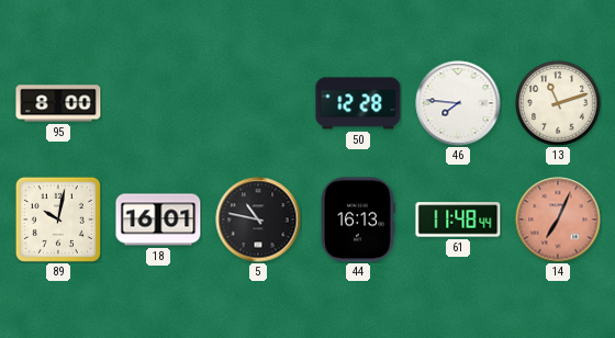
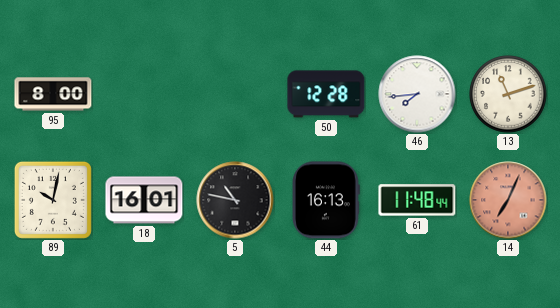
46: 7:46 -> 7:44
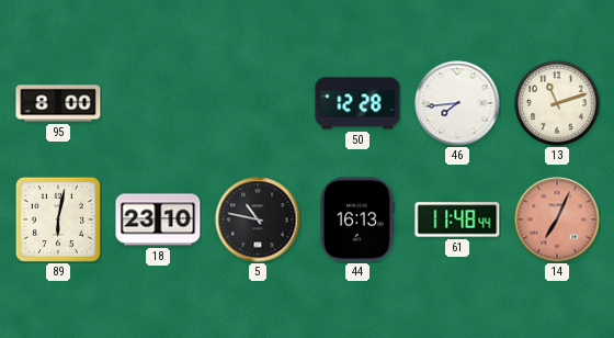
89: 10:02 -> 6:02
18: 16:01 -> 23:10
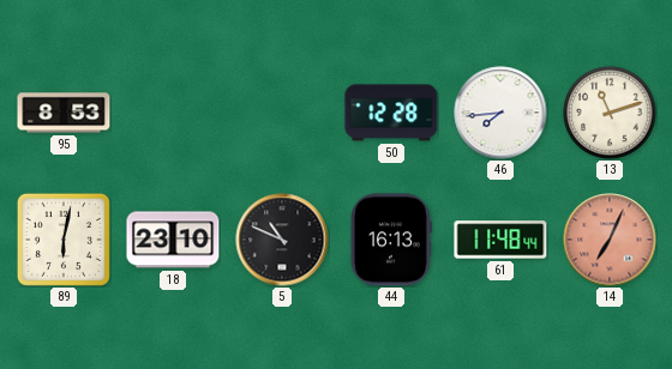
95: 8:00 -> 8:53
5: 10:47 -> 10:49
